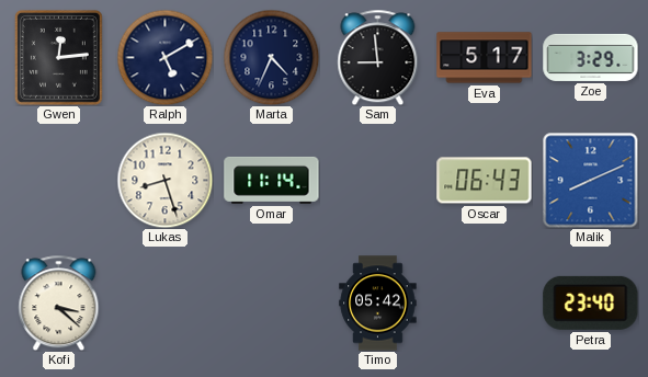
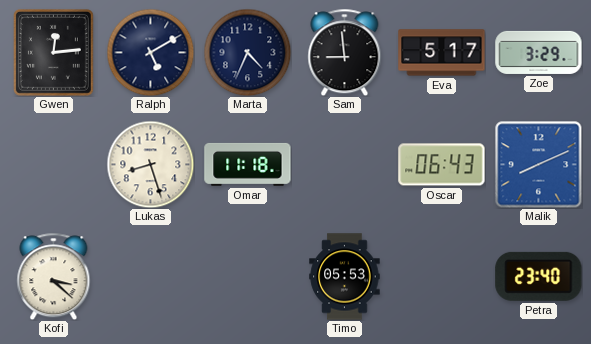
Omar: 11:14 -> 11:18
Timo: 05:42 -> 05:53
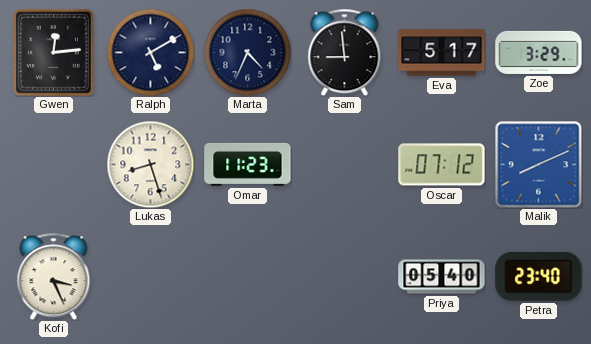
Omar: 11:18 -> 11:23
Oscar: 06:43 -> 07:12
Kofi: 3:22 -> 3:26
Timo: 05:53 -> none
Priya: none -> 05:40
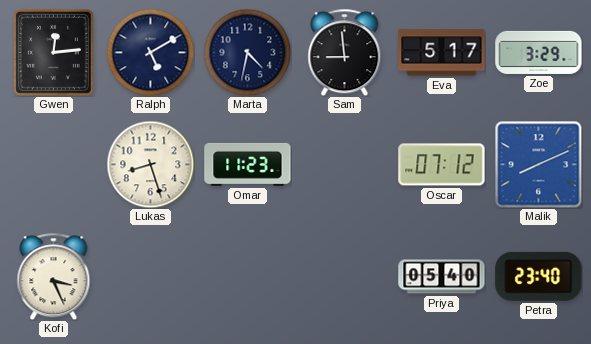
Marta: 4:34 -> 4:32
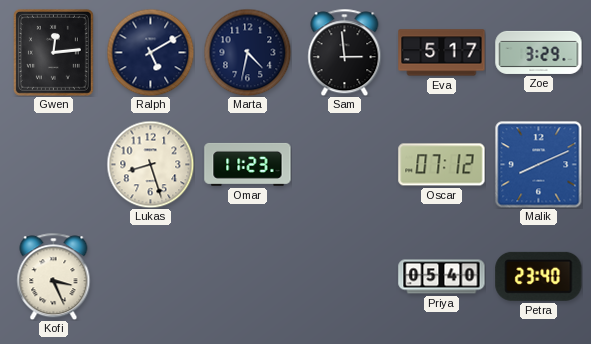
Sam: 8:59 -> 2:59
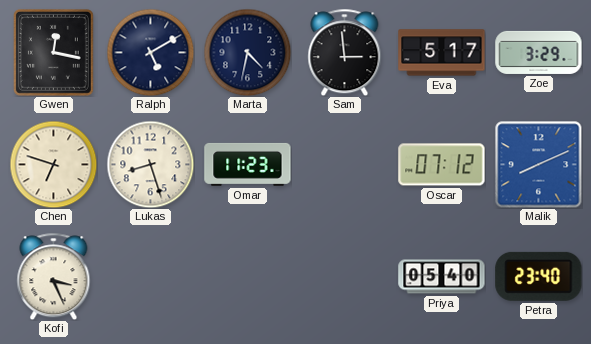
Gwen: 12:14 -> 12:17
Chen: none -> 6:48
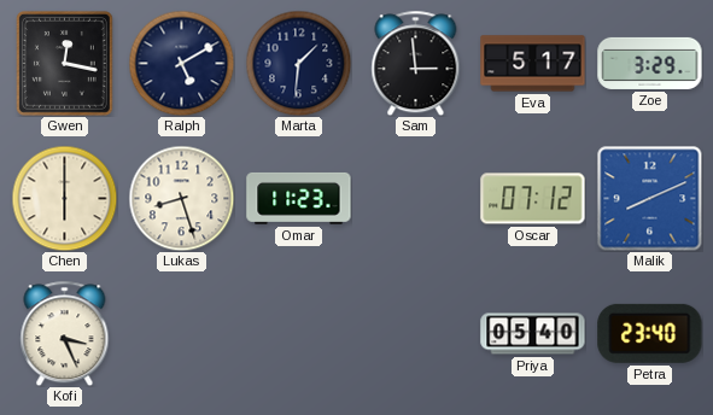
Marta: 4:32 -> 1:31
Chen: 6:48 -> 6:00
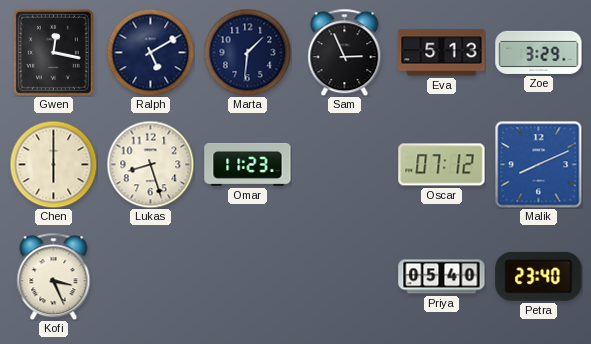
Sam: 2:59 -> 2:56
Eva: 5:17 -> 5:13
